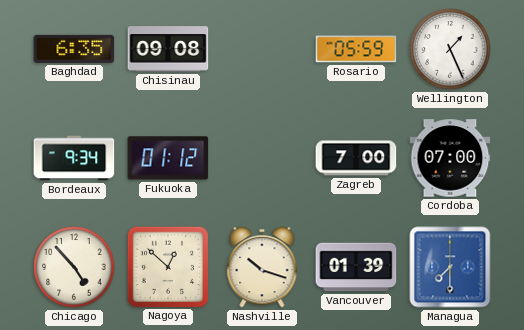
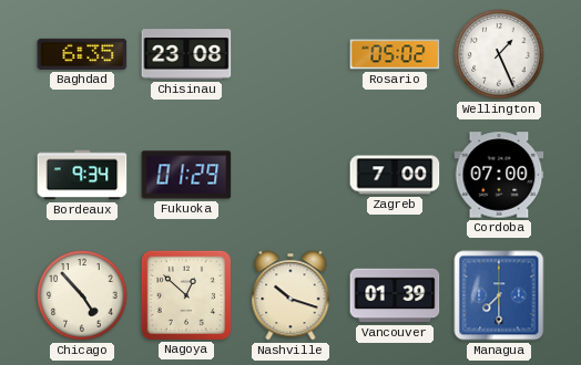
Chisinau: 09:08 -> 23:08
Rosario: 05:59 -> 05:02
Fukuoka: 01:12 -> 01:29
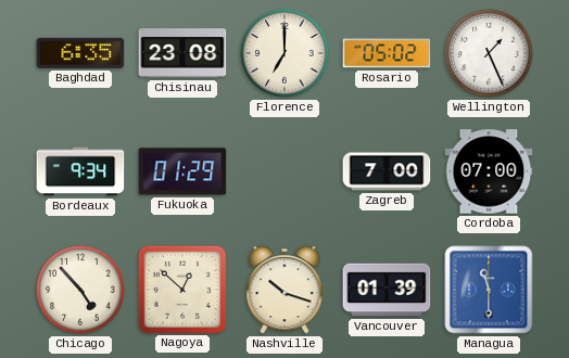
Florence: none -> 7:00
Managua: 7:30 -> 11:30
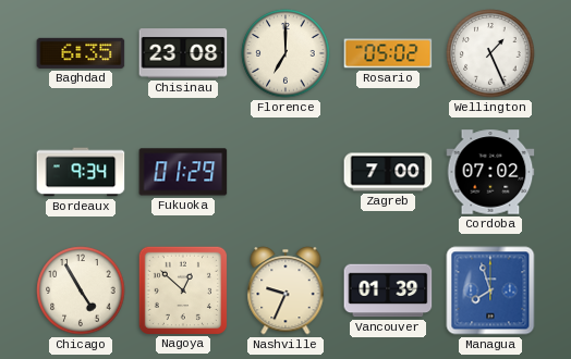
Cordoba: 07:00 -> 07:02
Chicago: 4:53 -> 4:55
Nashville: 10:18 -> 9:34
Managua: 11:30 -> 7:57
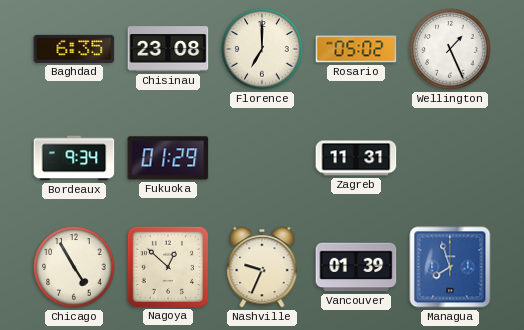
Zagreb: 7:00 -> 11:31
Cordoba: 07:02 -> none
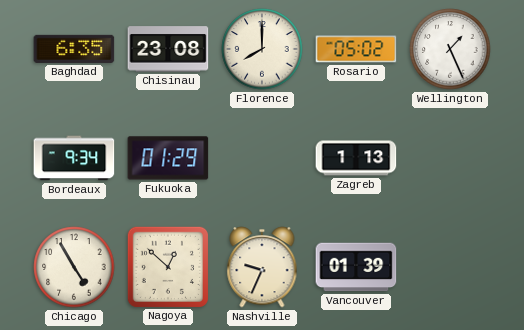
Florence: 7:00 -> 8:00
Zagreb: 11:31 -> 1:13
Managua: 7:57 -> none
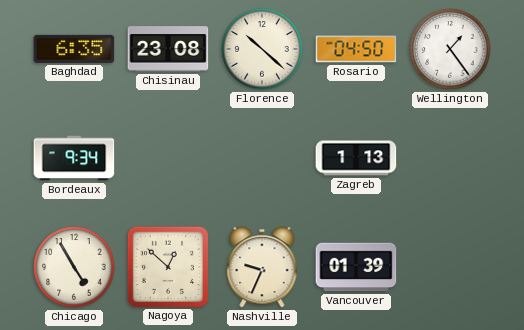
Florence: 8:00 -> 10:22
Rosario: 05:02 -> 04:50
Wellington: 1:26 -> 1:24
Fukuoka: 01:29 -> none
